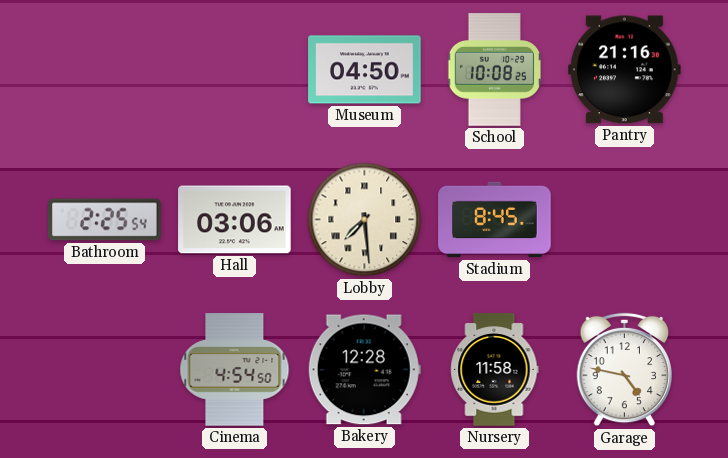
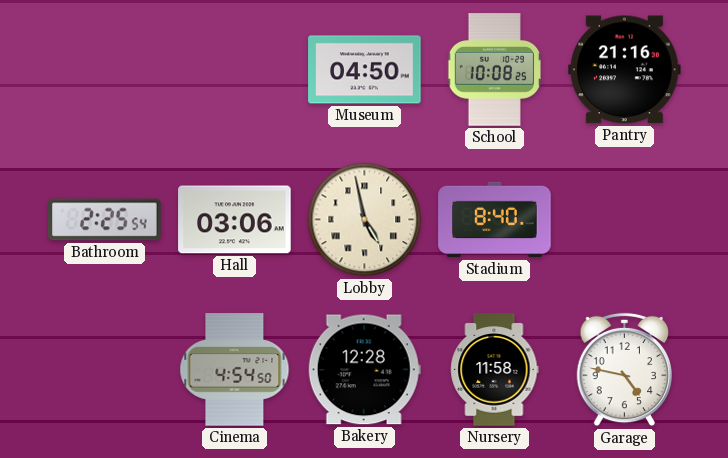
Lobby: 7:29 -> 4:58
Stadium: 8:45 -> 8:40
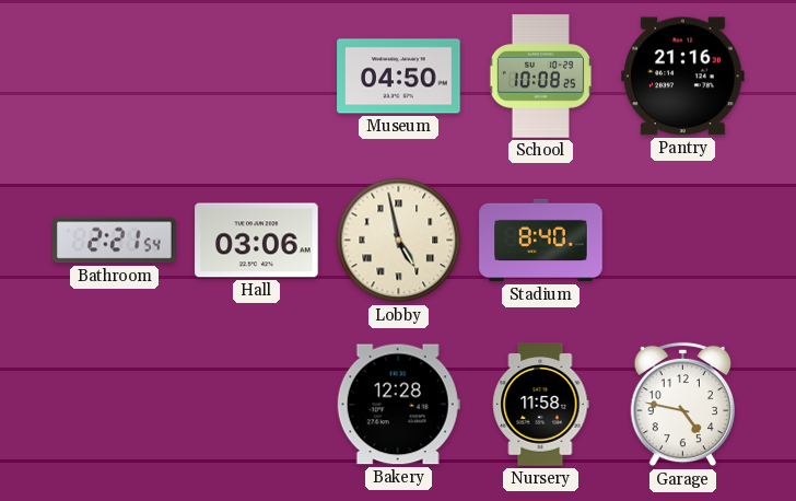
Bathroom: 2:25 -> 2:21
Cinema: 4:54 -> none
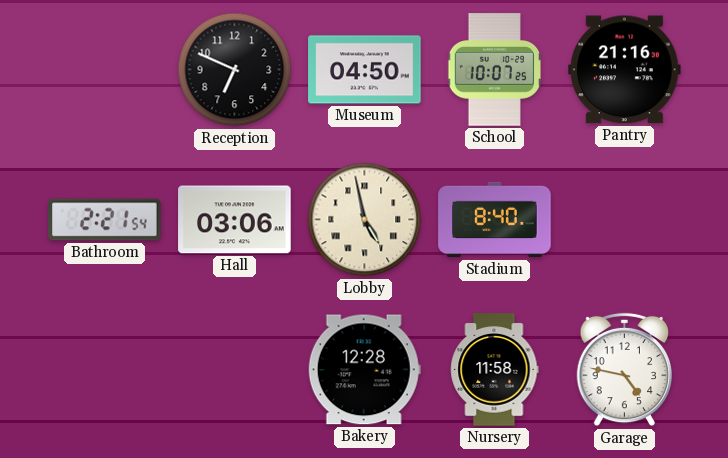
Reception: none -> 6:49
School: 10:08 -> 10:07
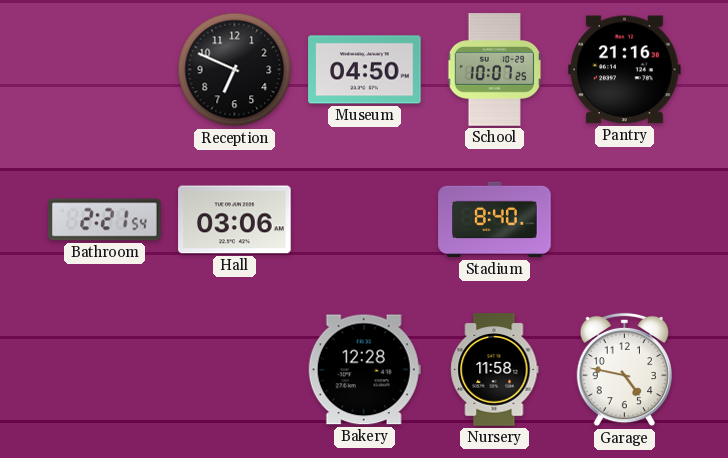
Lobby: 4:58 -> none
